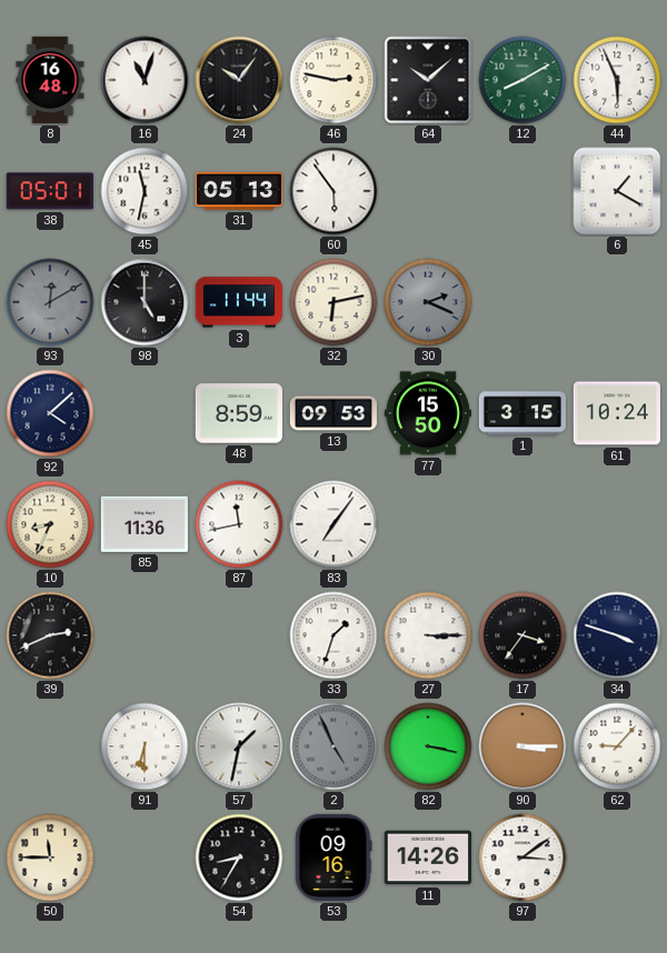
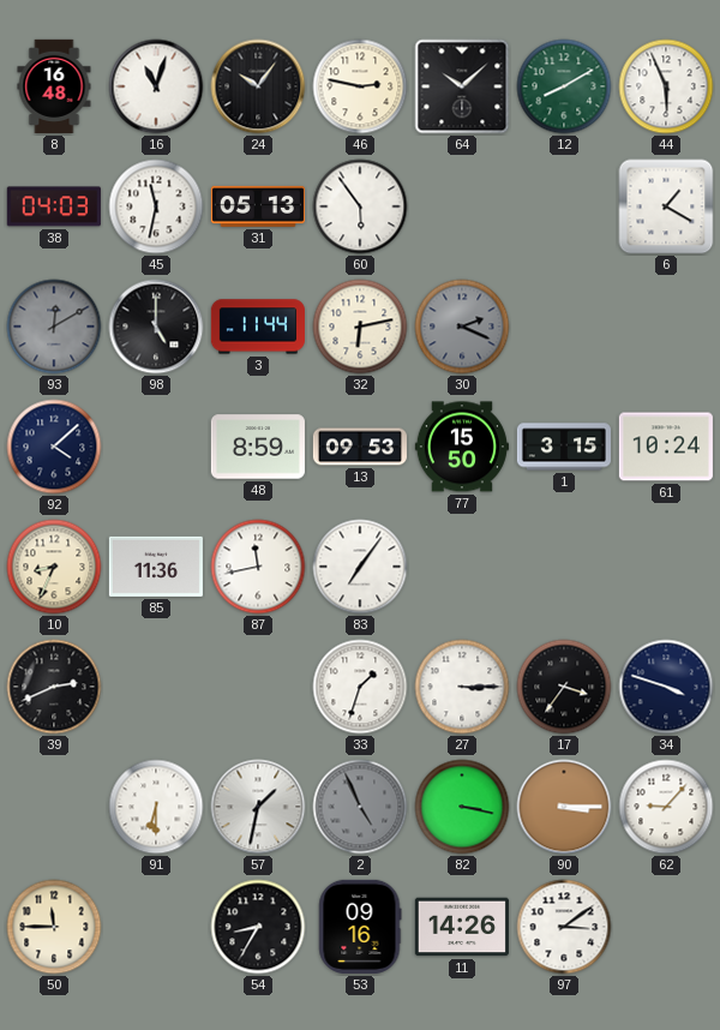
38: 05:01 -> 04:03
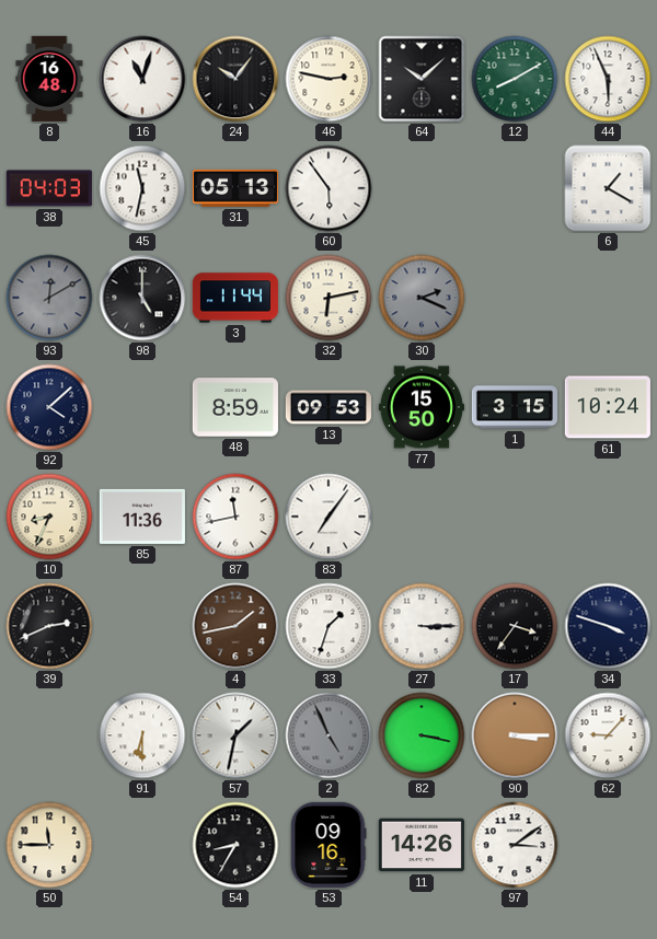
4: none -> 1:43
